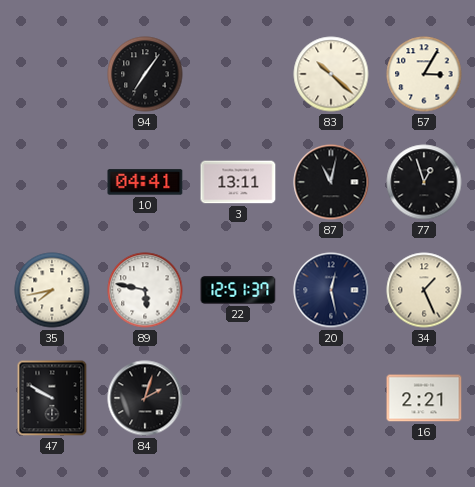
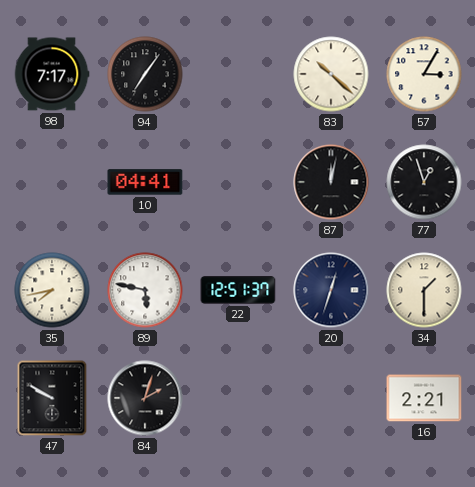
98: none -> 7:17
3: 13:11 -> none
87: 11:02 -> 12:02
20: 12:28 -> 12:33
34: 1:26 -> 1:30
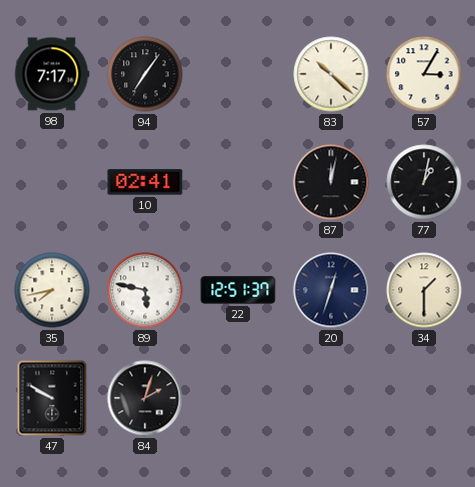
10: 04:41 -> 02:41
77: 12:57 -> 1:02
16: 2:21 -> none
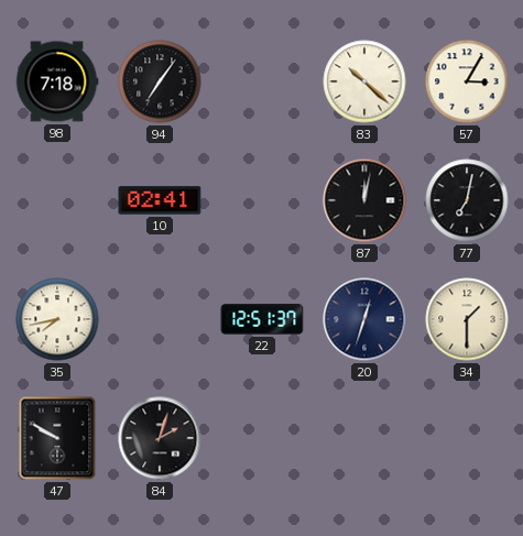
98: 7:17 -> 7:18
77: 1:02 -> 7:02
89: 5:47 -> none
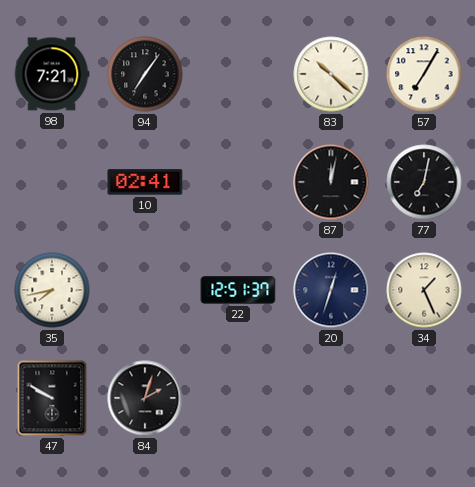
98: 7:18 -> 7:21
57: 3:05 -> 7:05
34: 1:30 -> 1:26
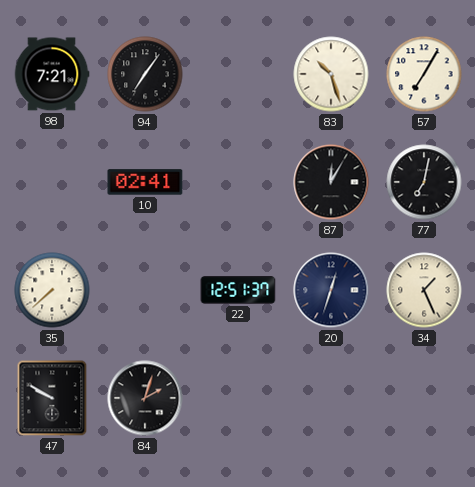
83: 10:22 -> 10:27
87: 12:02 -> 12:05
35: 7:43 -> 7:38
